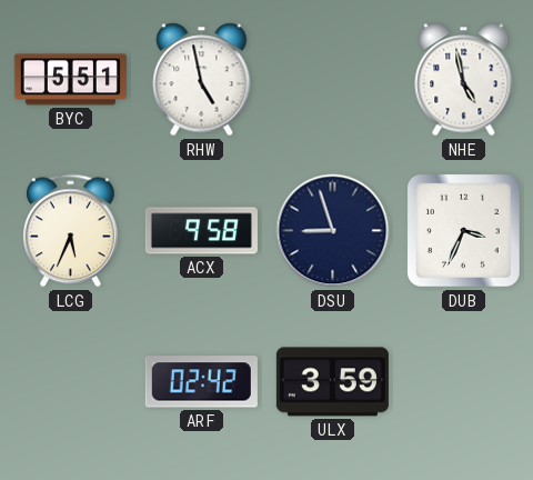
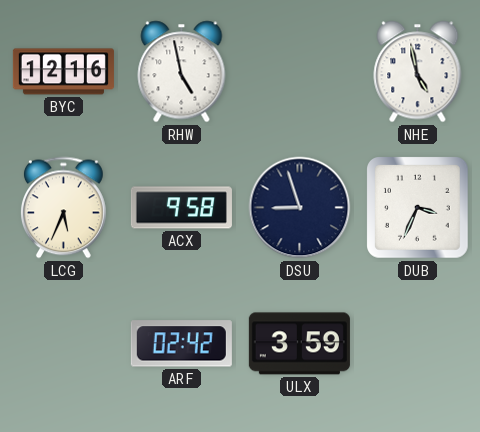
BYC: 5:51 -> 12:16
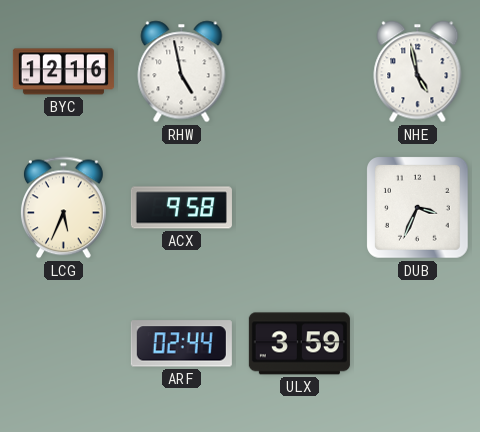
DSU: 8:57 -> none
ARF: 02:42 -> 02:44
